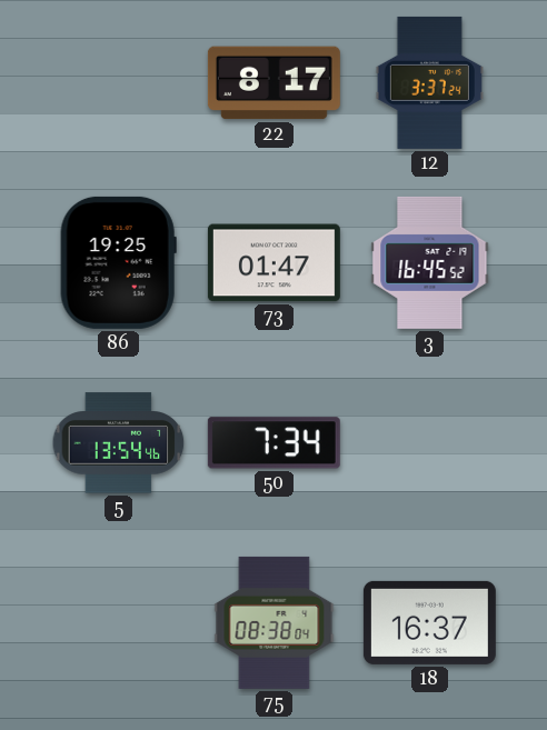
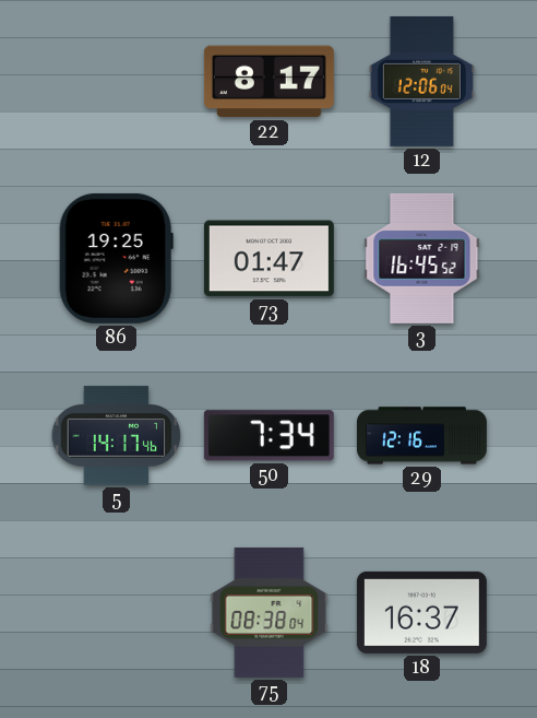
12: 3:37 -> 12:06
5: 13:54 -> 14:17
29: none -> 12:16
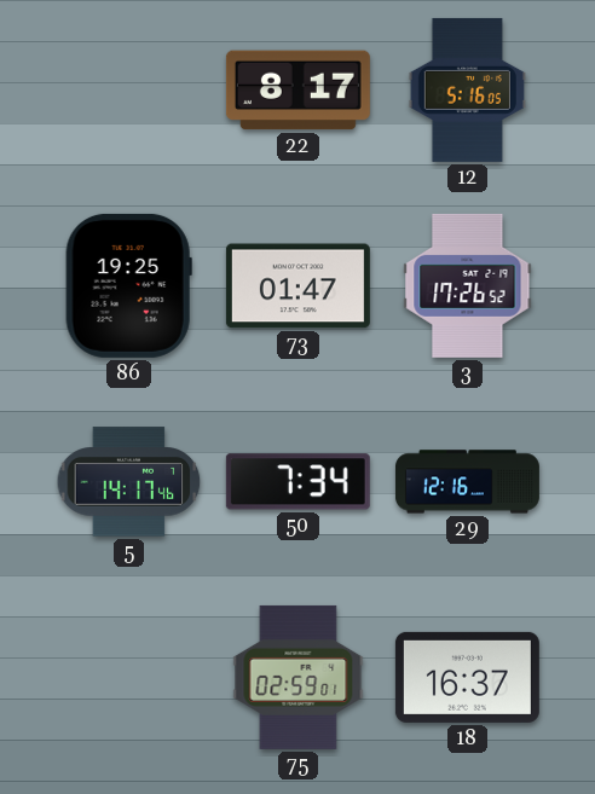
12: 12:06 -> 5:16
3: 16:45 -> 17:26
75: 08:38 -> 02:59
